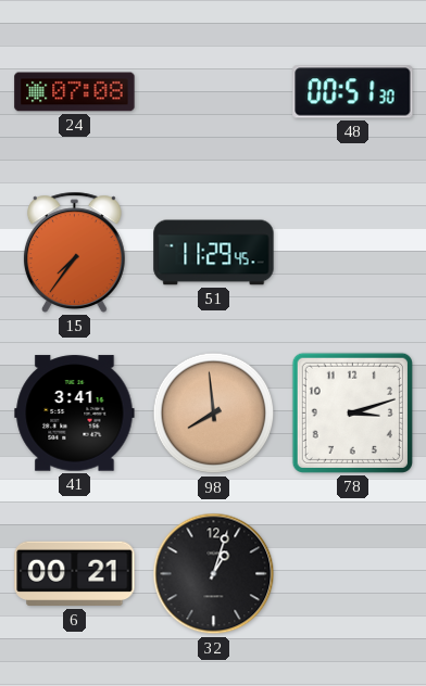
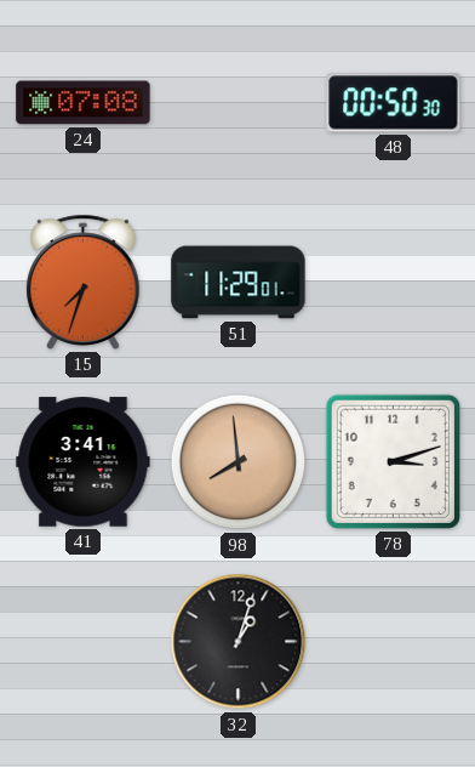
48: 00:51 -> 00:50
15: 7:36 -> 7:33
51: 11:29:45 -> 11:29:01
6: 00:21 -> none
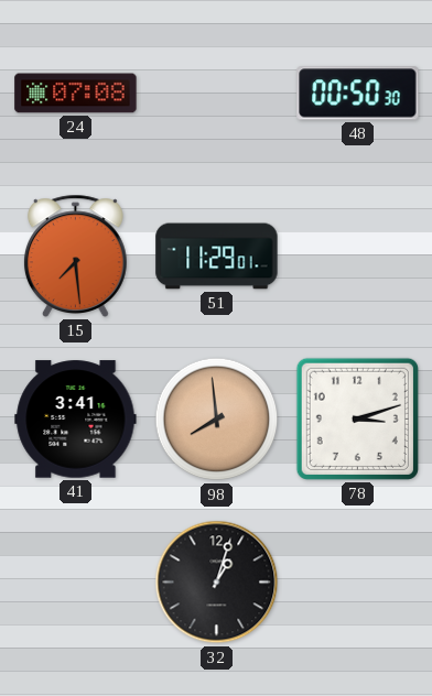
15: 7:33 -> 7:29
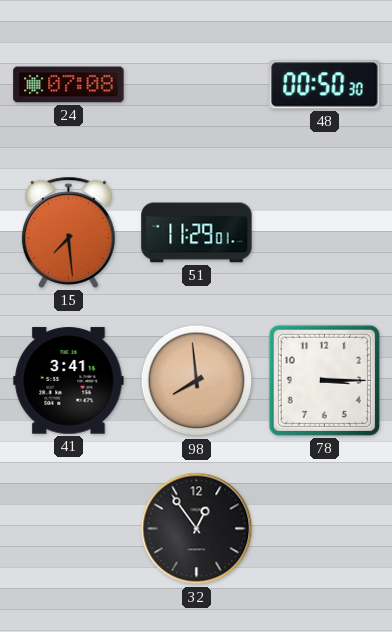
78: 3:12 -> 3:15
32: 1:03 -> 12:54
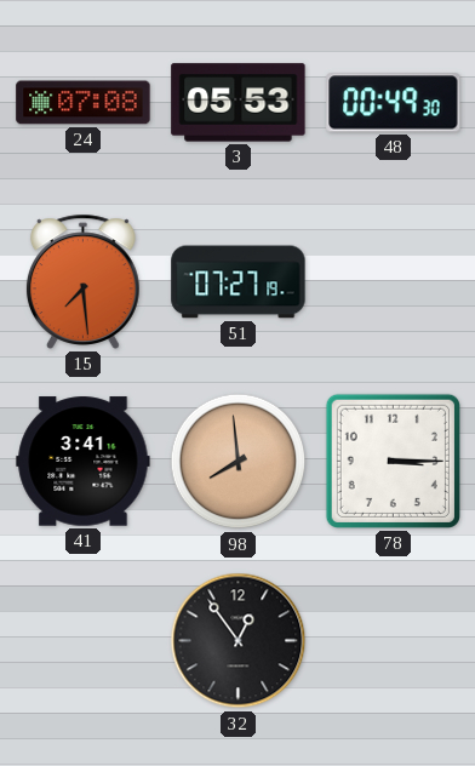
3: none -> 05:53
48: 00:50 -> 00:49
51: 11:29 -> 07:27
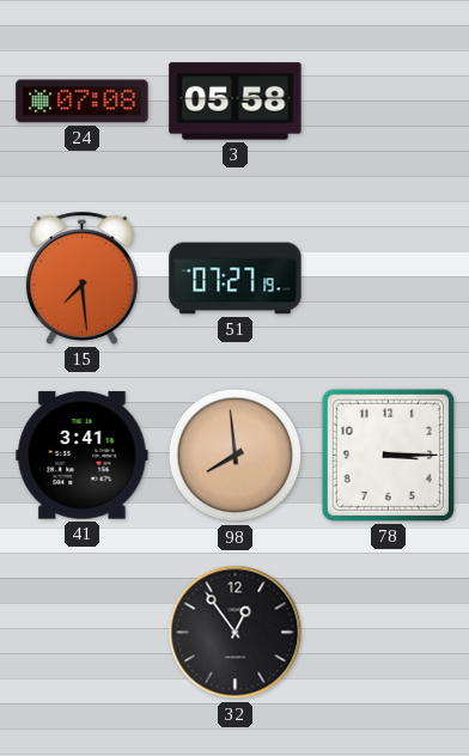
3: 05:53 -> 05:58
48: 00:49 -> none
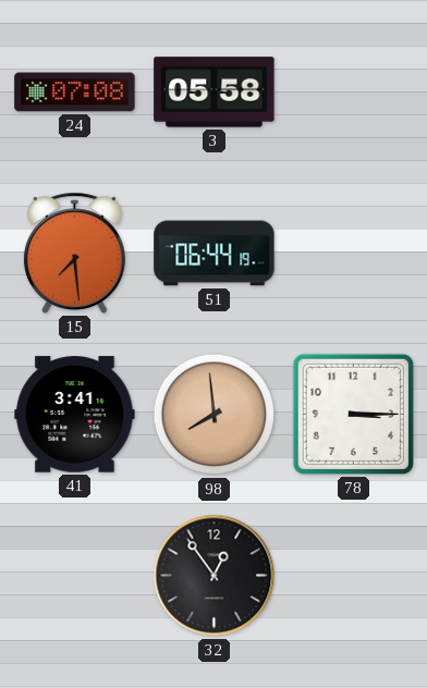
51: 07:27 -> 06:44
